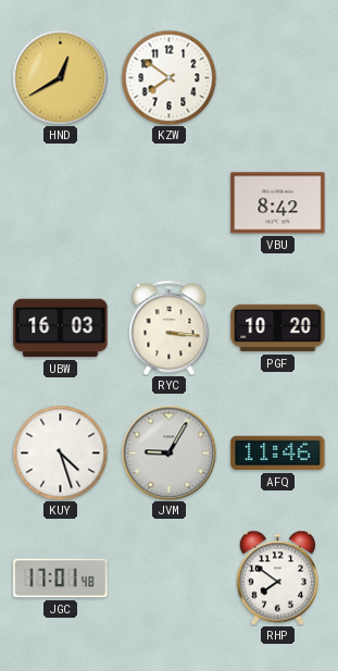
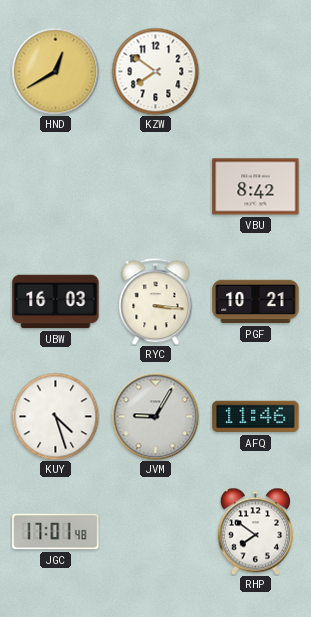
PGF: 10:20 -> 10:21
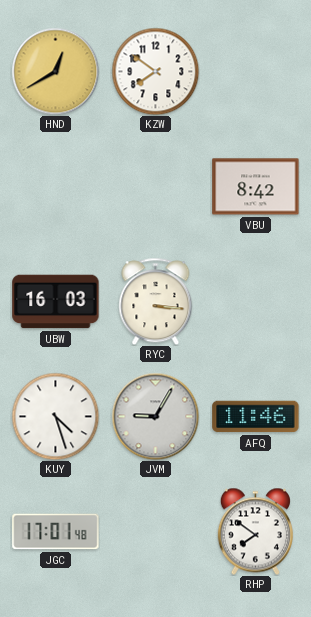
PGF: 10:21 -> none
